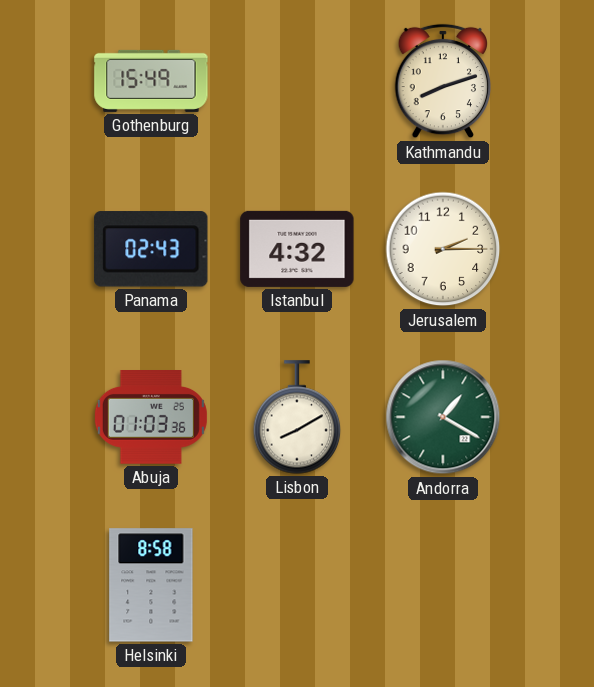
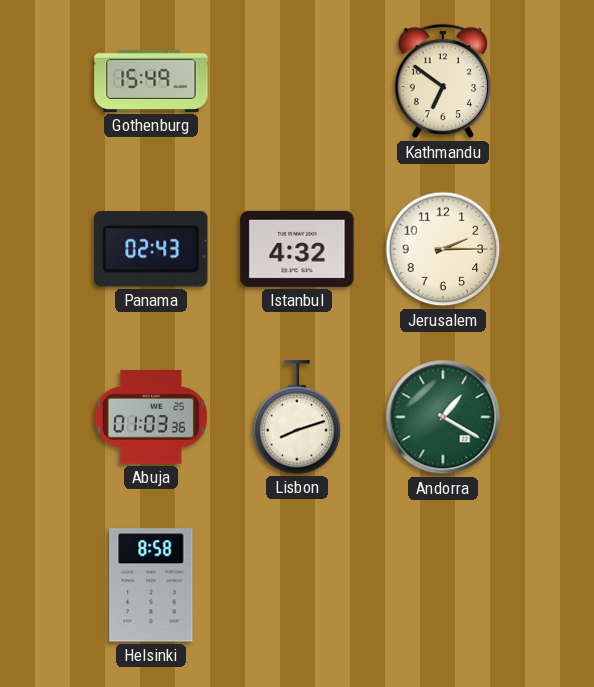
Kathmandu: 8:12 -> 6:51
Lisbon: 8:10 -> 8:12
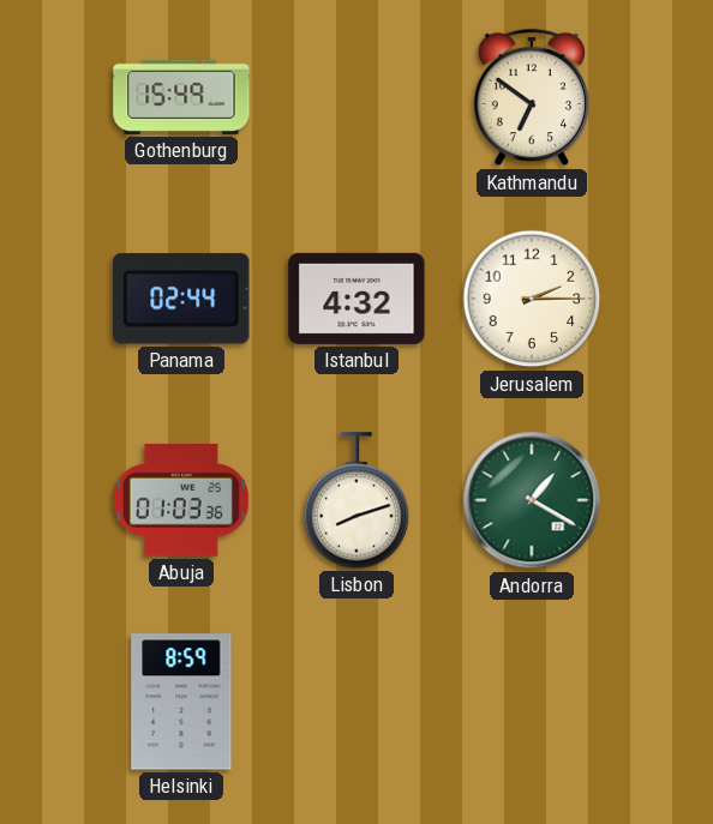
Panama: 02:43 -> 02:44
Helsinki: 8:58 -> 8:59
